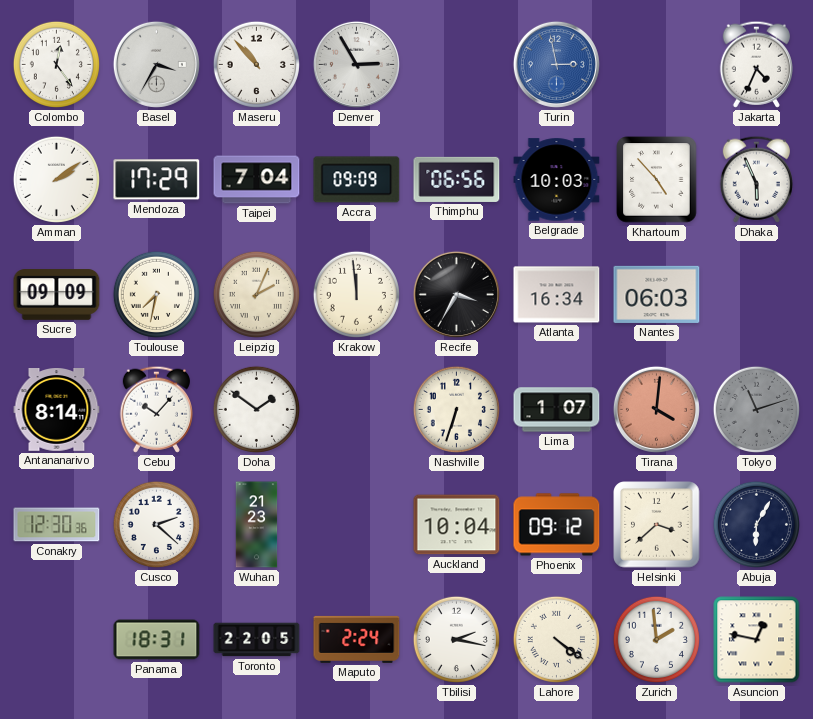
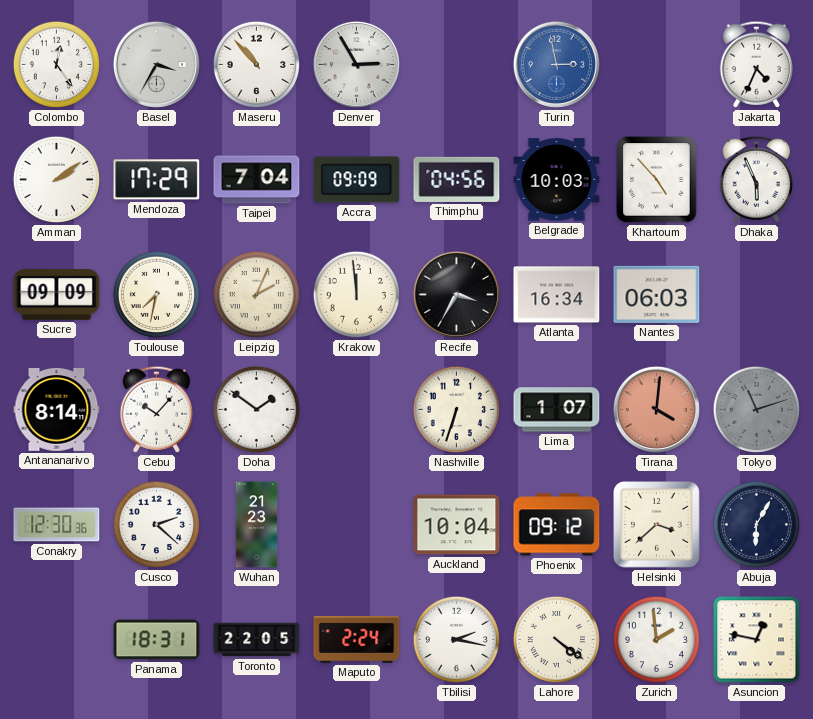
Thimphu: 06:56 -> 04:56
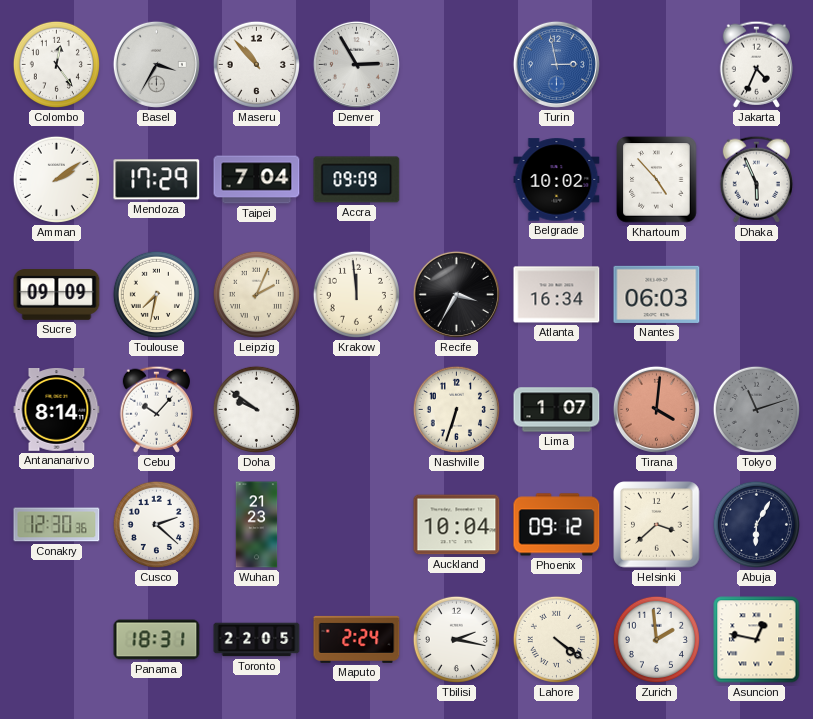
Thimphu: 04:56 -> none
Belgrade: 10:03 -> 10:02
Doha: 1:51 -> 9:51
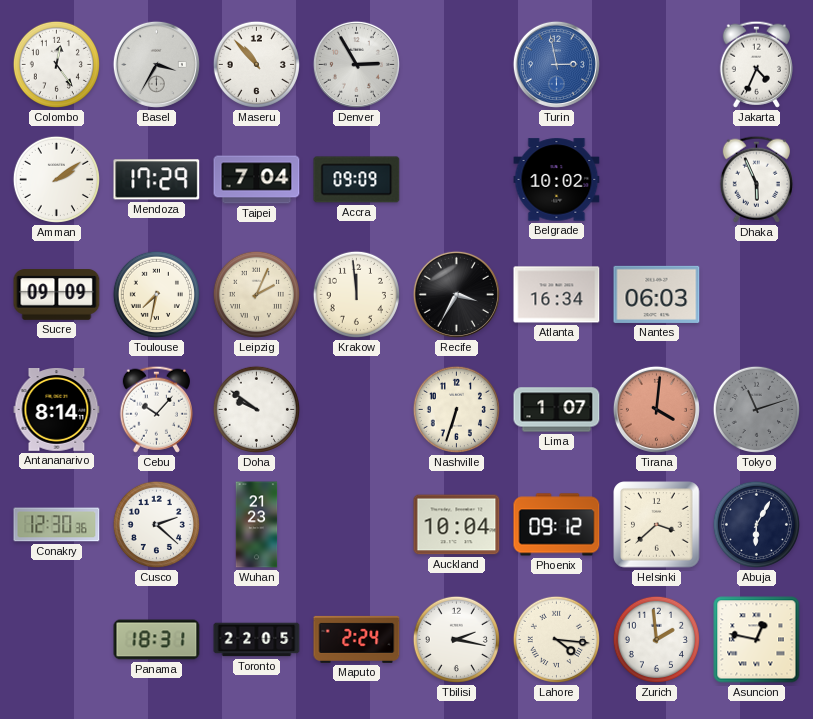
Khartoum: 4:53 -> none
Lahore: 4:21 -> 4:16
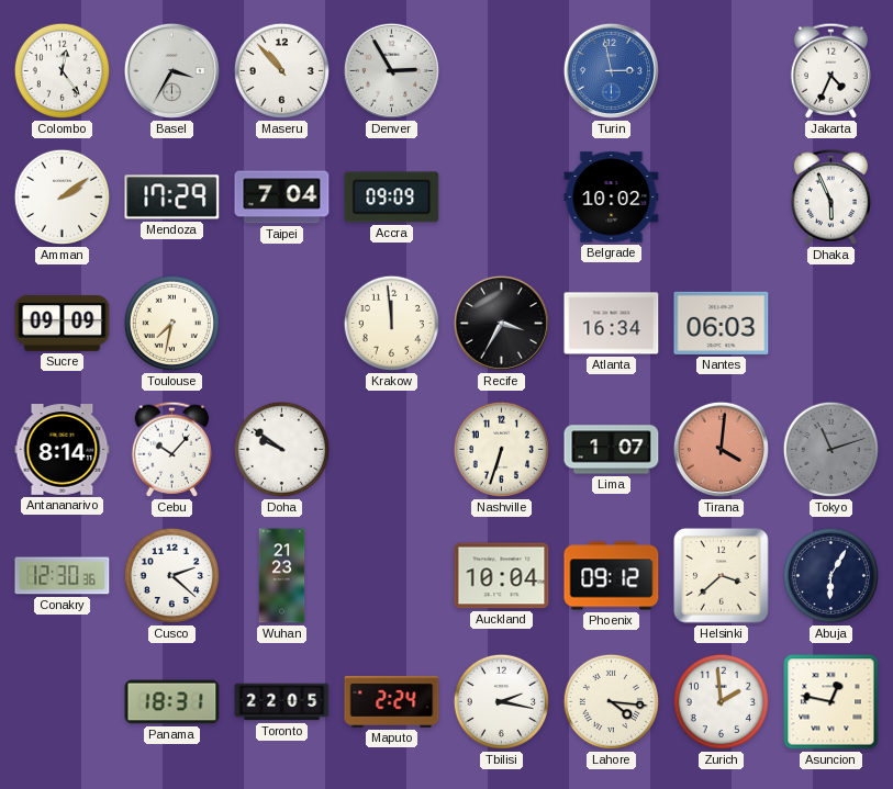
Leipzig: 2:04 -> none
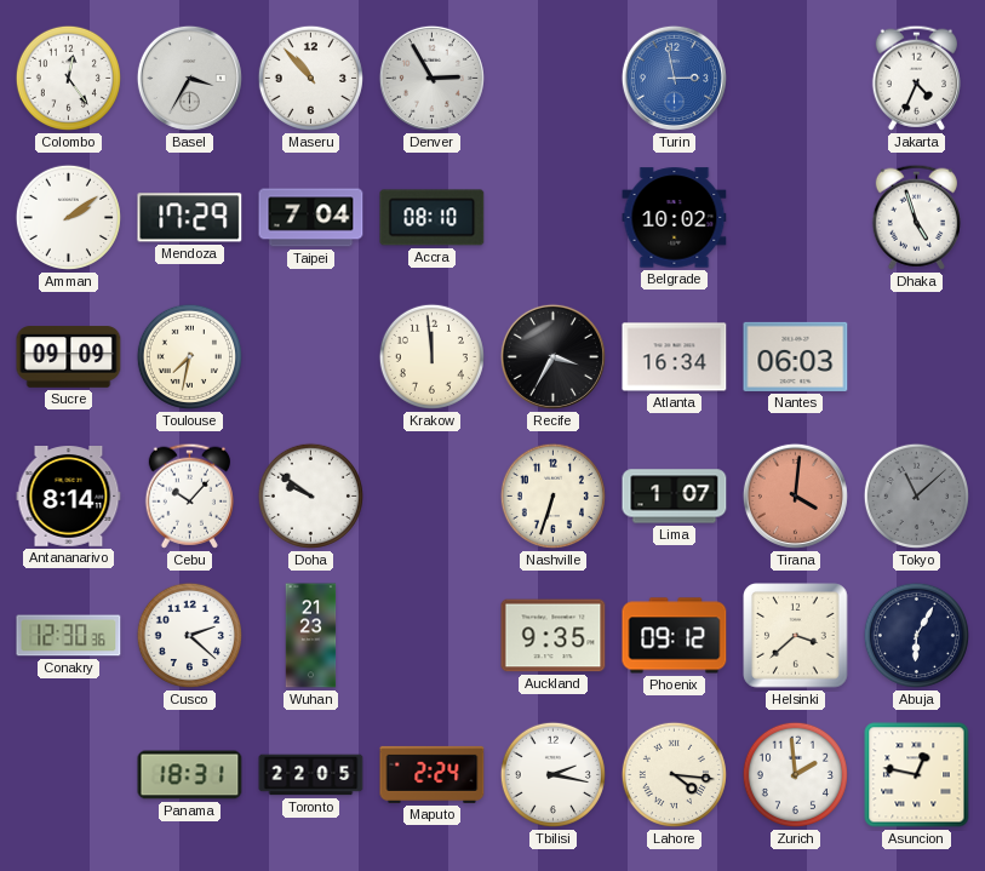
Accra: 09:09 -> 08:10
Dhaka: 5:56 -> 4:57
Tokyo: 11:12 -> 11:08
Auckland: 10:04 -> 9:35
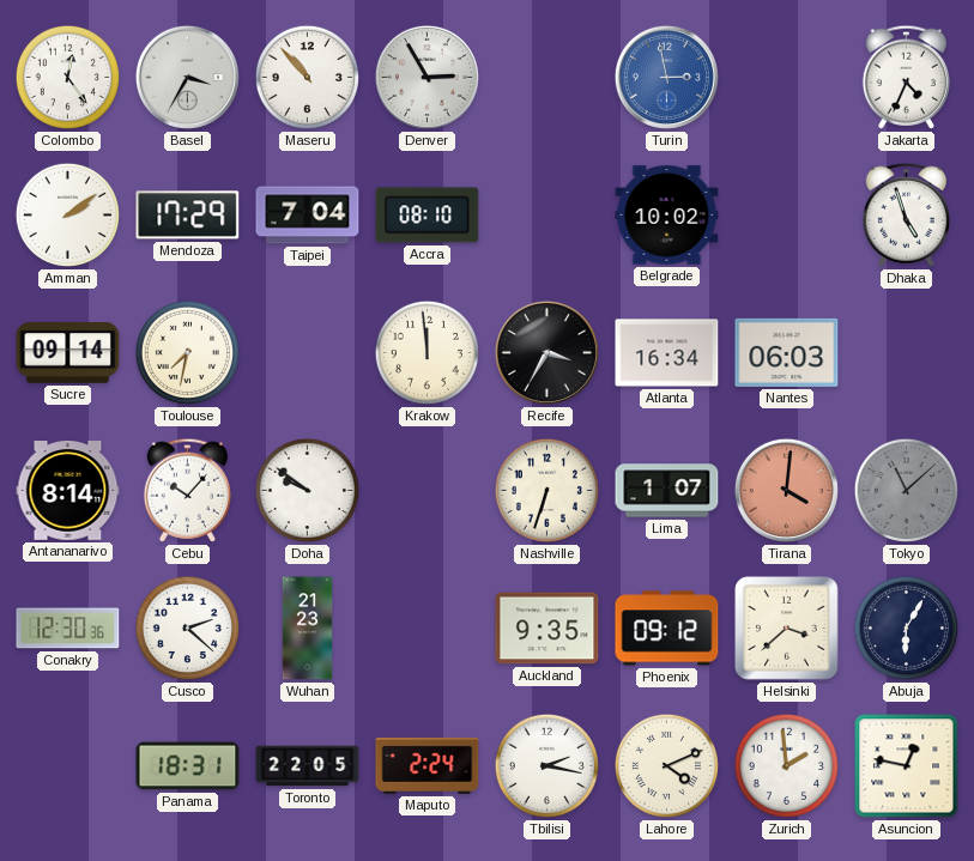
Sucre: 09:09 -> 09:14
Lahore: 4:16 -> 4:11
